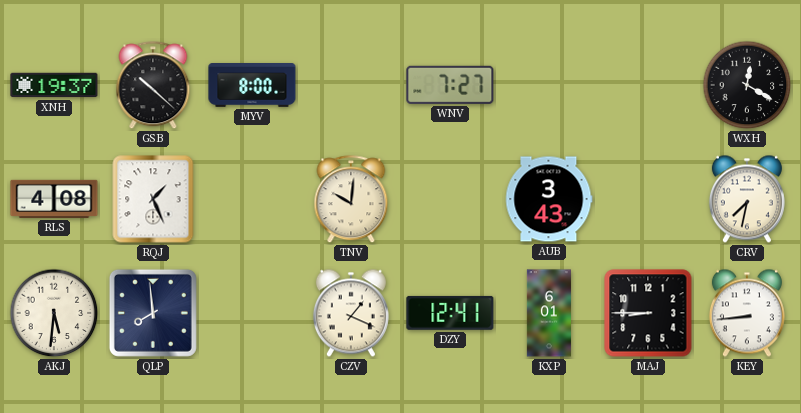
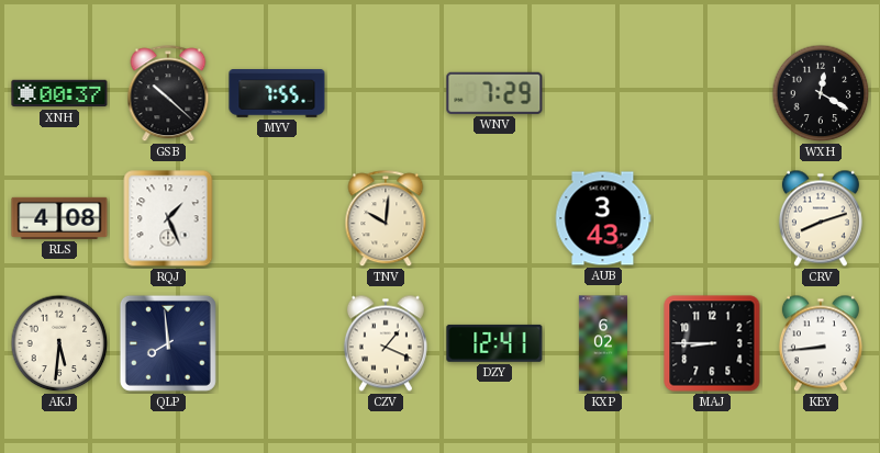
XNH: 19:37 -> 00:37
MYV: 8:00 -> 7:55
WNV: 7:27 -> 7:29
CRV: 7:32 -> 8:12
KXP: 6:01 -> 6:02
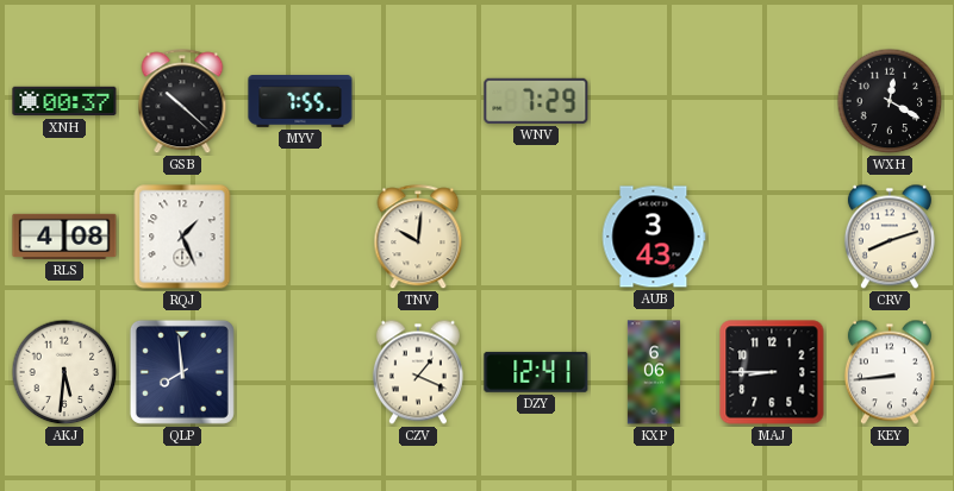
KXP: 6:02 -> 6:06
